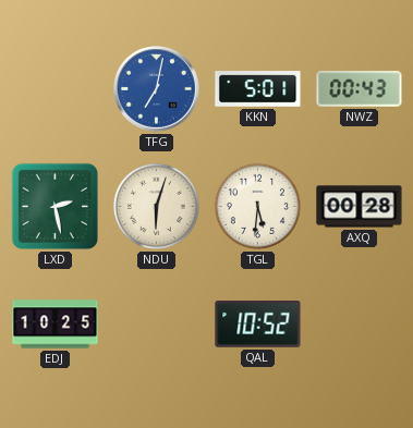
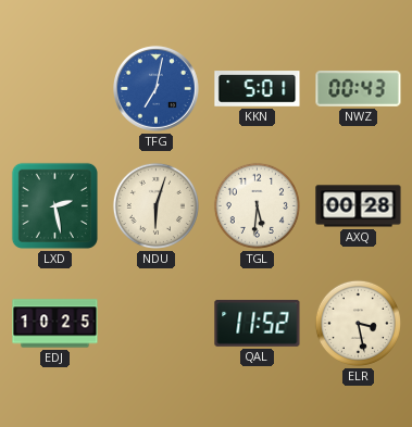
QAL: 10:52 -> 11:52
ELR: none -> 3:28
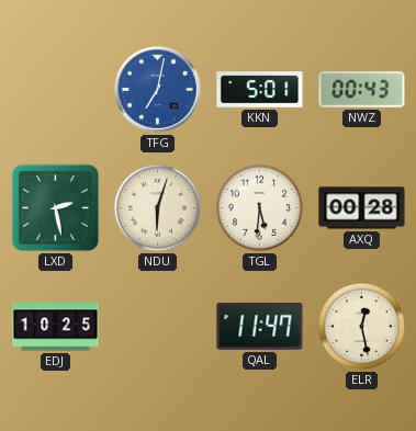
QAL: 11:52 -> 11:47
ELR: 3:28 -> 12:28
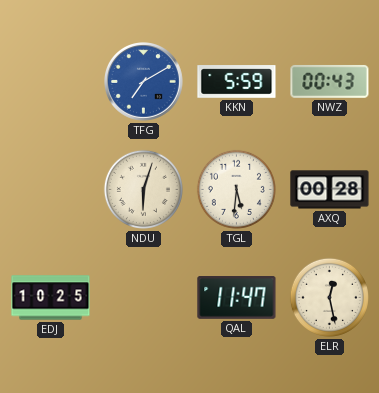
TFG: 7:02 -> 7:10
KKN: 5:01 -> 5:59
LXD: 2:28 -> none
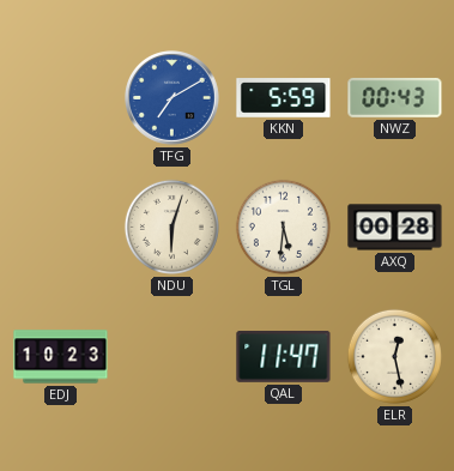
EDJ: 10:25 -> 10:23
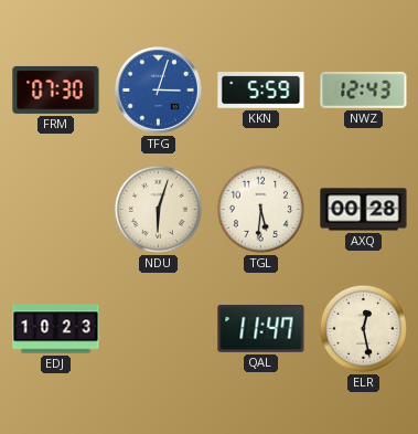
FRM: none -> 07:30
TFG: 7:10 -> 3:03
NWZ: 00:43 -> 12:43
